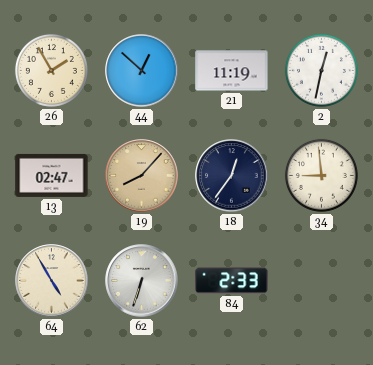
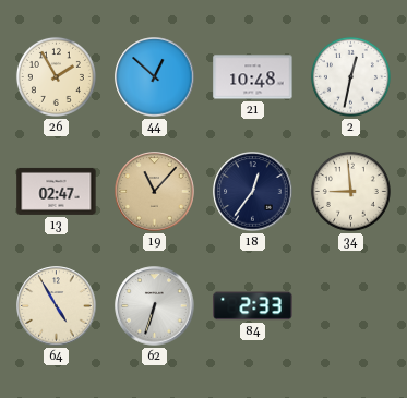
21: 11:19 -> 10:48
19: 8:07 -> 11:07
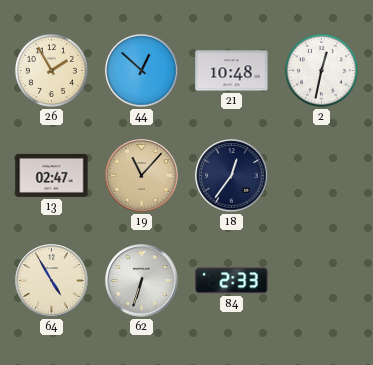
34: 8:59 -> none
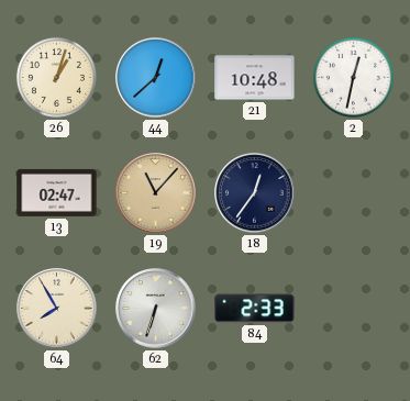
26: 1:55 -> 1:03
44: 12:52 -> 12:38
64: 4:55 -> 7:55
